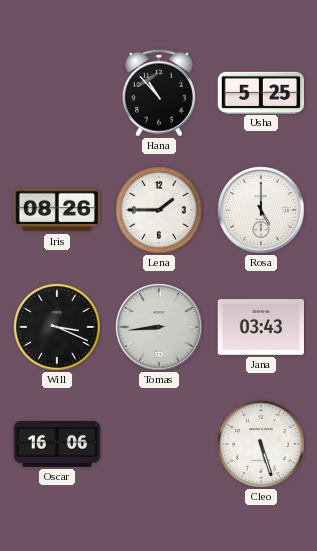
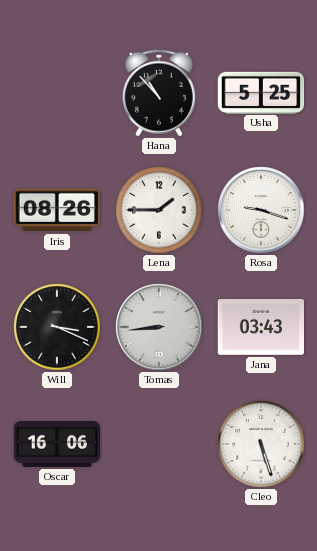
Rosa: 5:00 -> 9:18
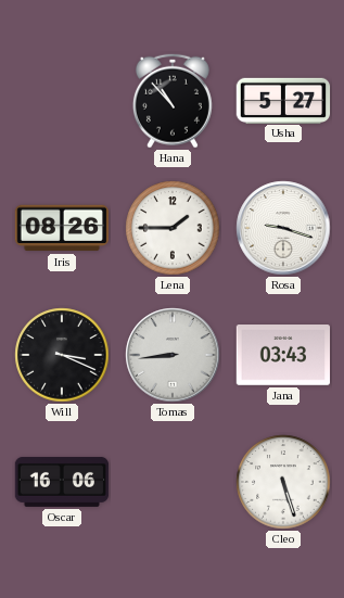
Usha: 5:25 -> 5:27
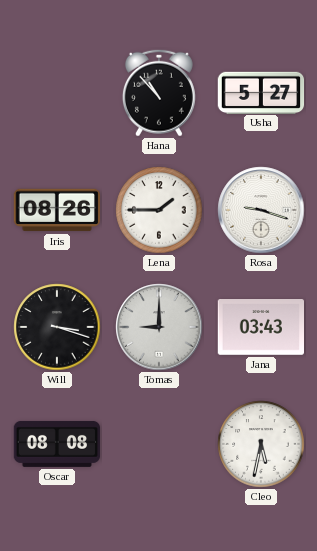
Will: 3:19 -> 3:18
Tomas: 8:44 -> 9:00
Oscar: 16:06 -> 08:08
Cleo: 5:27 -> 5:32
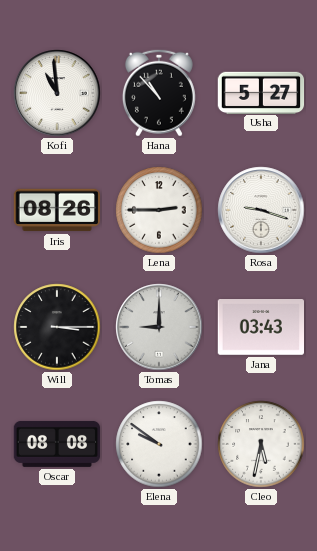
Kofi: none -> 10:59
Lena: 1:45 -> 2:45
Will: 3:18 -> 3:15
Elena: none -> 9:51
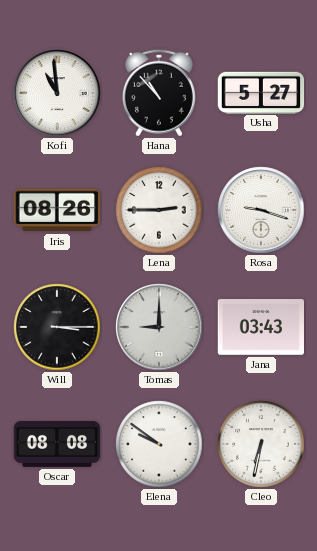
Cleo: 5:32 -> 6:32
